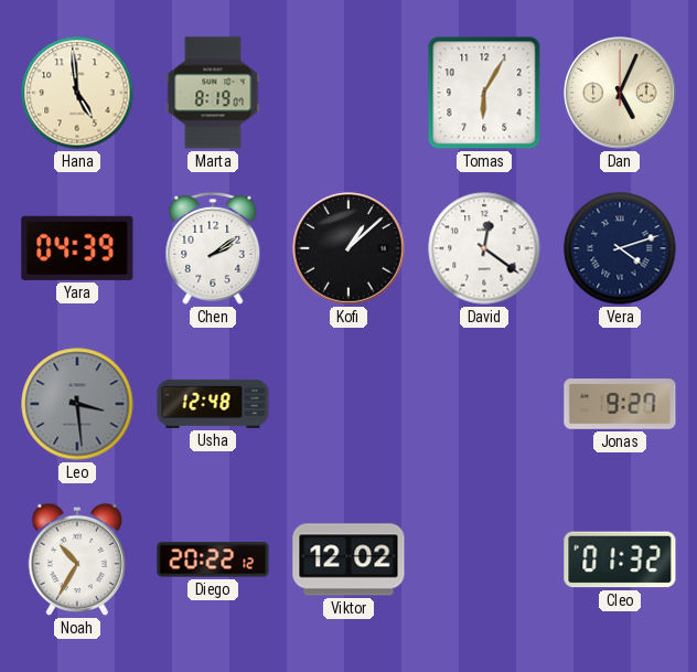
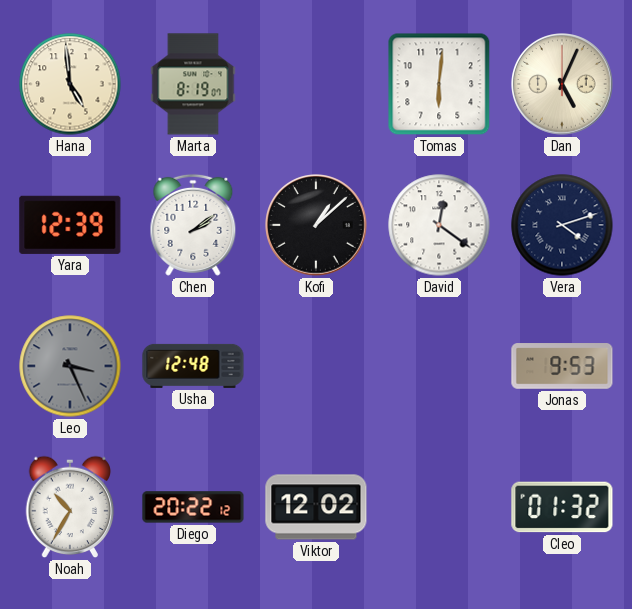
Tomas: 6:05 -> 6:01
Yara: 04:39 -> 12:39
Leo: 3:29 -> 3:26
Jonas: 9:27 -> 9:53
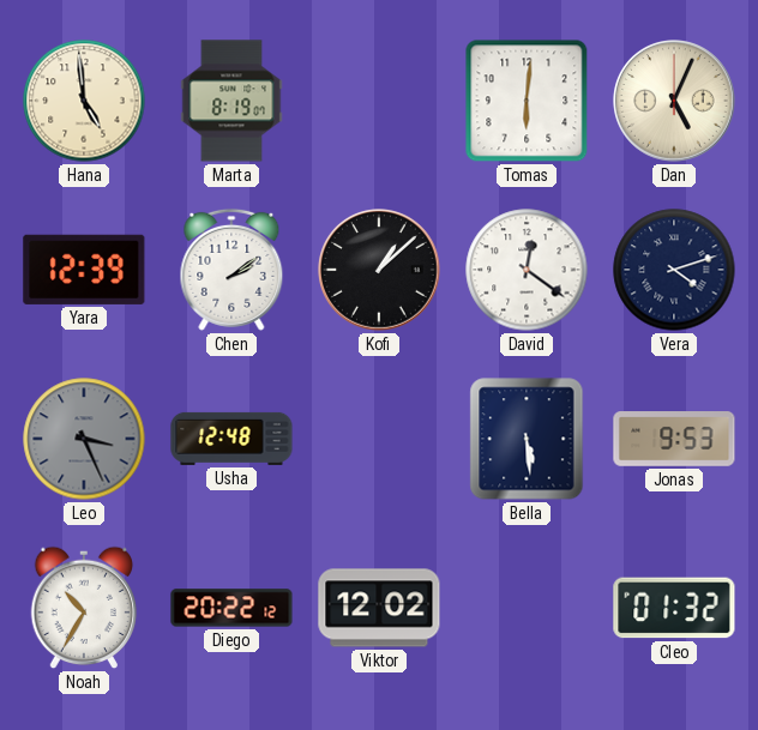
Bella: none -> 5:29
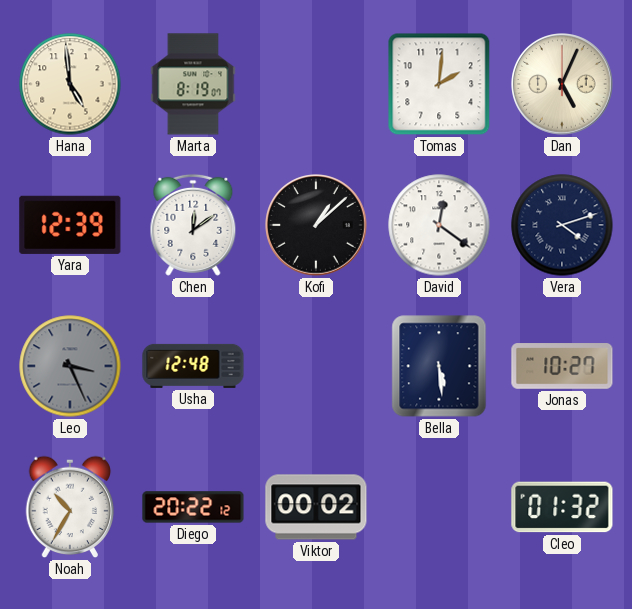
Tomas: 6:01 -> 2:01
Chen: 2:09 -> 12:09
Jonas: 9:53 -> 10:27
Viktor: 12:02 -> 00:02
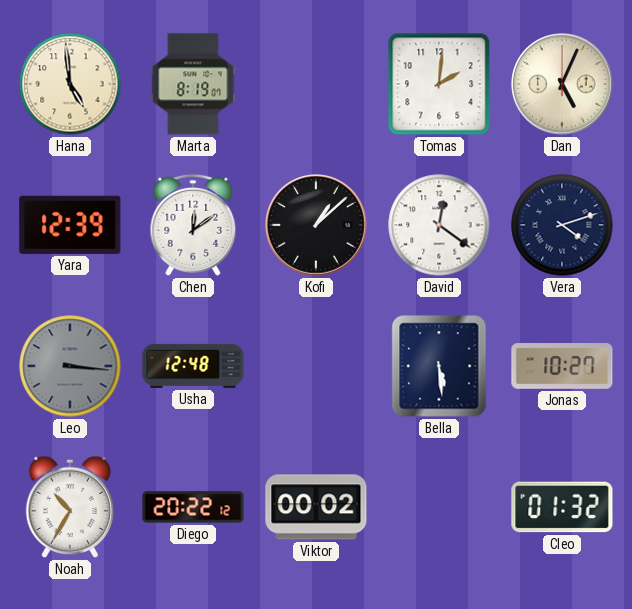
Leo: 3:26 -> 3:16
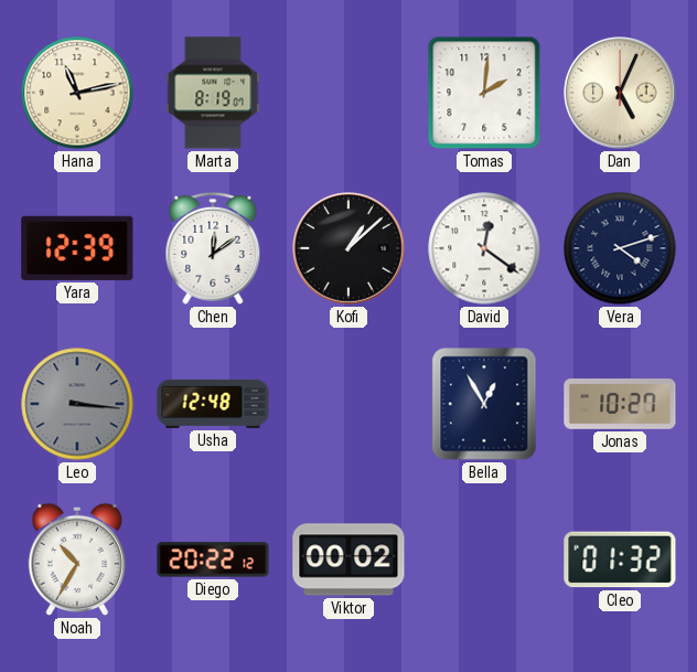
Hana: 4:59 -> 11:13
Bella: 5:29 -> 12:55
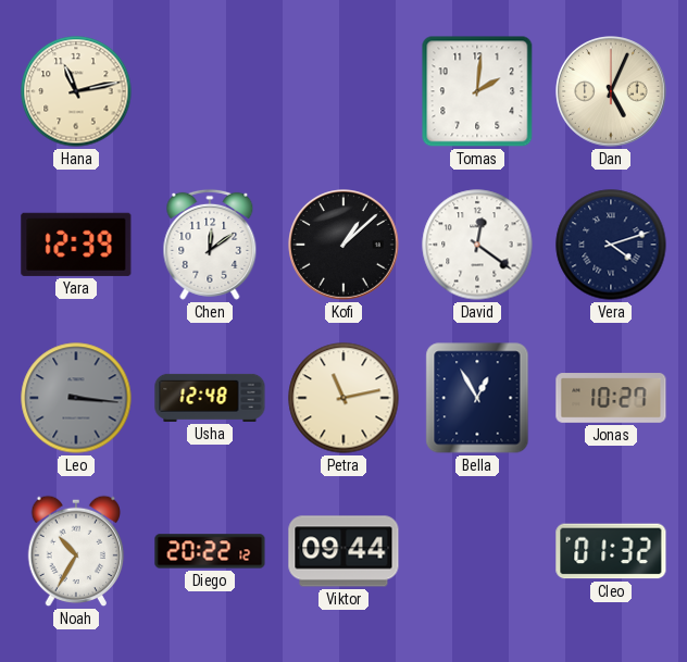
Marta: 8:19 -> none
Petra: none -> 11:13
Viktor: 00:02 -> 09:44
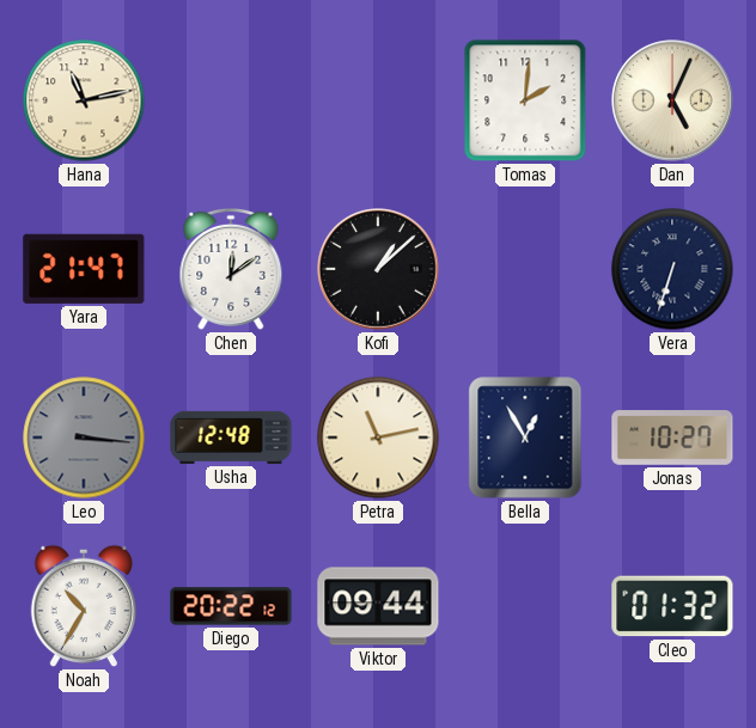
Yara: 12:39 -> 21:47
David: 12:21 -> none
Vera: 4:12 -> 6:33
